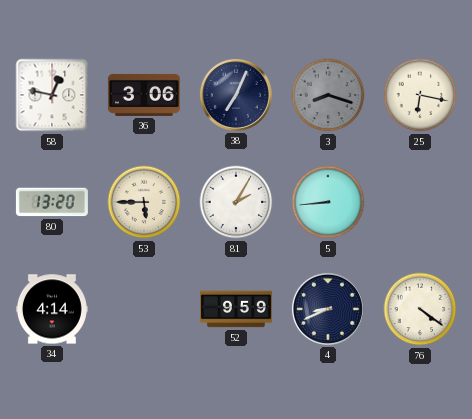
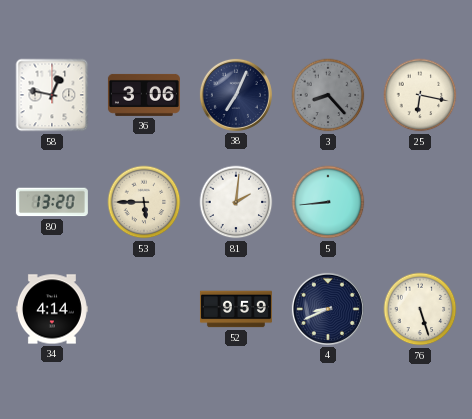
3: 8:18 -> 8:23
81: 2:05 -> 2:01
76: 4:21 -> 5:27
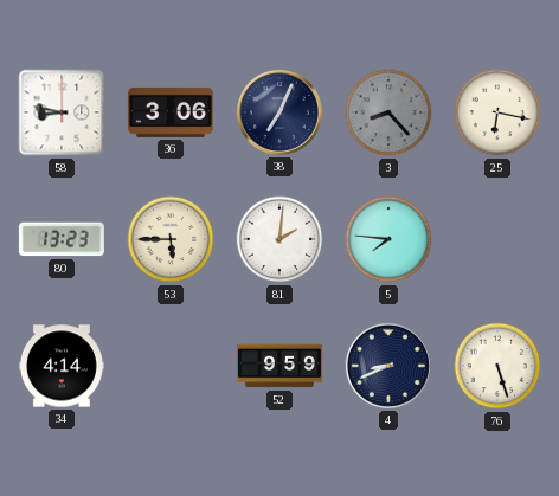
58: 12:47 -> 8:47
80: 13:20 -> 13:23
5: 8:44 -> 7:46
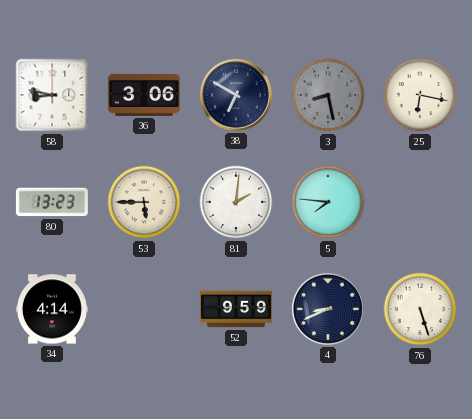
38: 7:04 -> 6:50
3: 8:23 -> 8:28
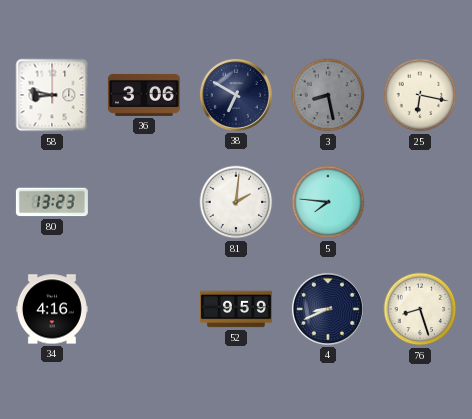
53: 5:45 -> none
34: 4:14 -> 4:16
76: 5:27 -> 8:27
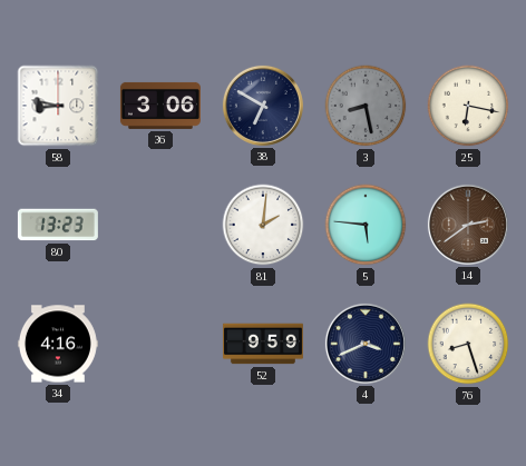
5: 7:46 -> 5:46
14: none -> 2:39
4: 8:41 -> 3:41
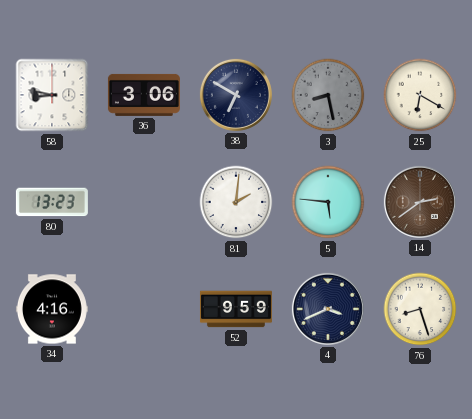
25: 6:17 -> 6:20
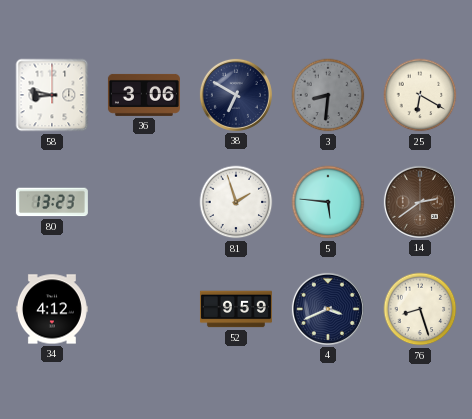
3: 8:28 -> 8:31
81: 2:01 -> 1:57
34: 4:16 -> 4:12
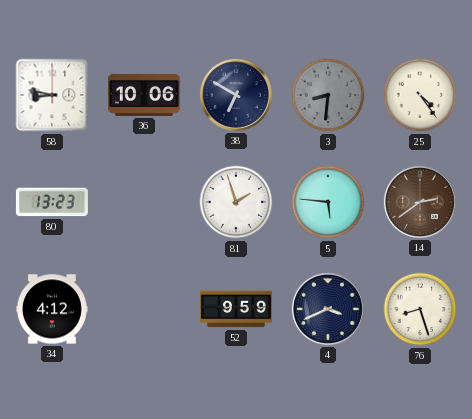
36: 3:06 -> 10:06
25: 6:20 -> 4:24
